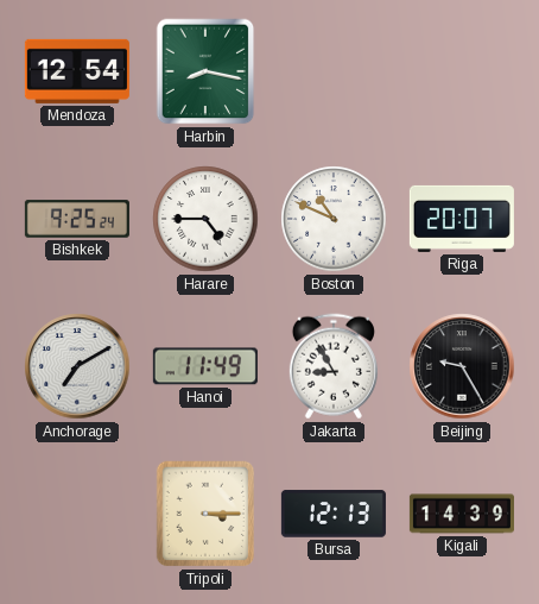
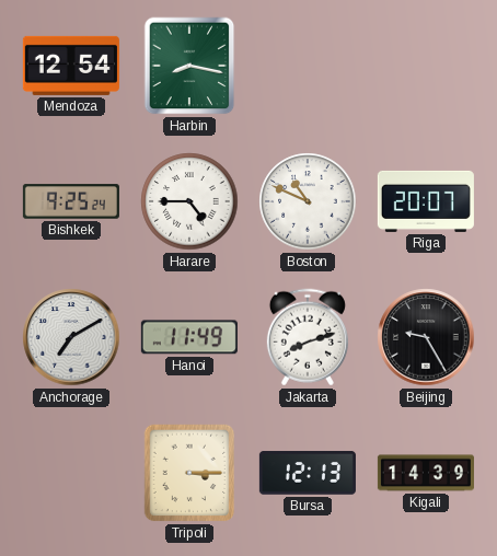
Jakarta: 8:55 -> 8:12
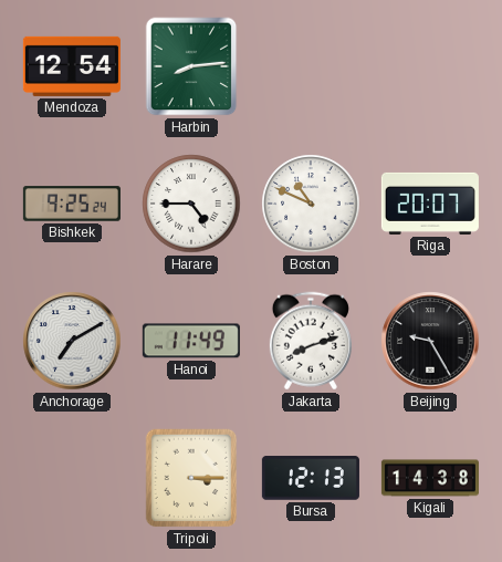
Harbin: 8:17 -> 8:14
Kigali: 14:39 -> 14:38
